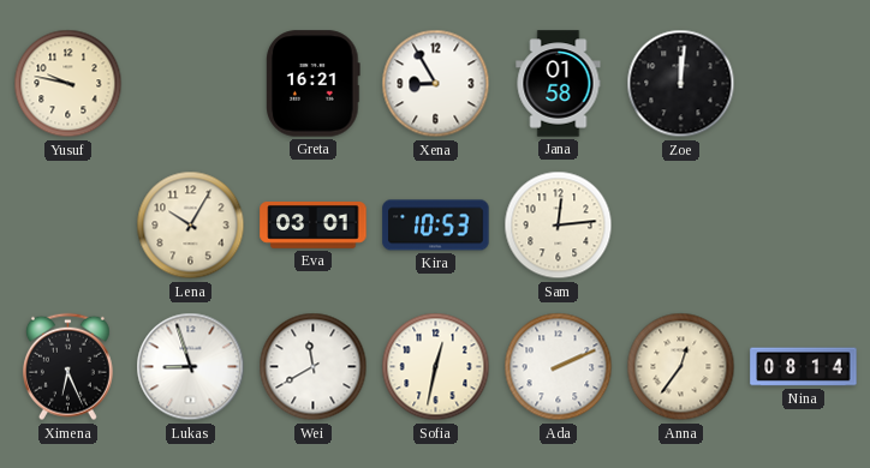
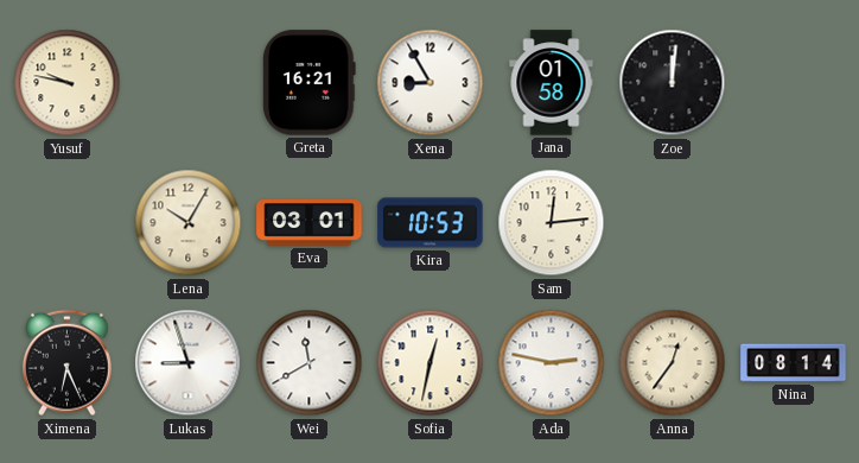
Ada: 2:11 -> 2:47
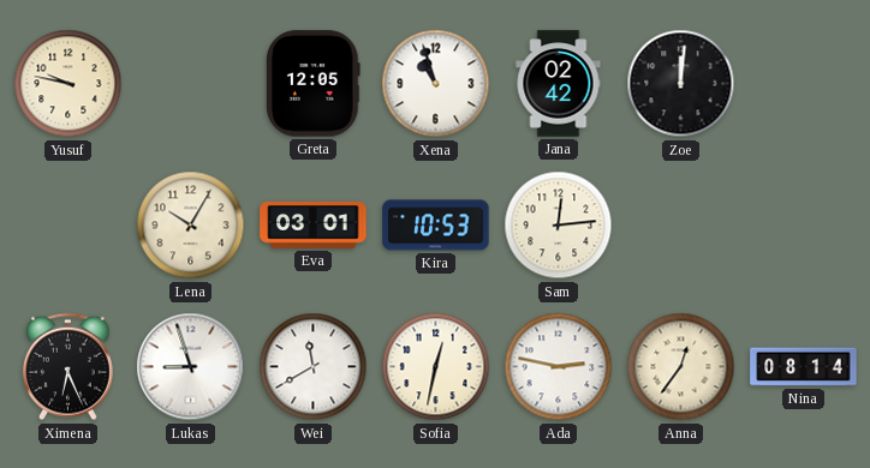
Greta: 16:21 -> 12:05
Xena: 8:55 -> 10:57
Jana: 01:58 -> 02:42
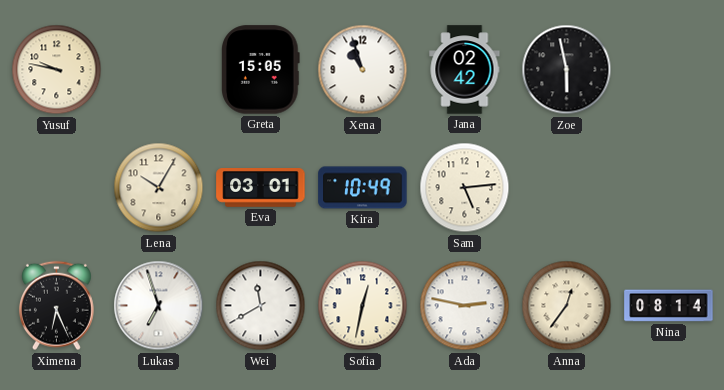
Greta: 12:05 -> 15:05
Zoe: 12:01 -> 5:58
Kira: 10:53 -> 10:49
Sam: 12:14 -> 5:14
Lukas: 8:57 -> 6:57
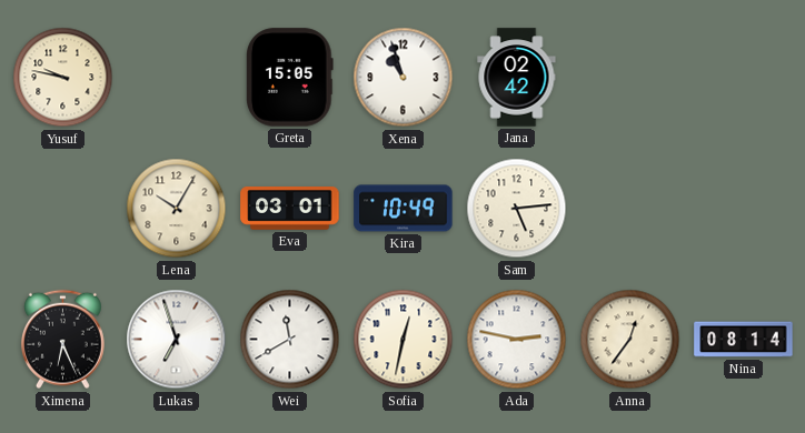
Zoe: 5:58 -> none
